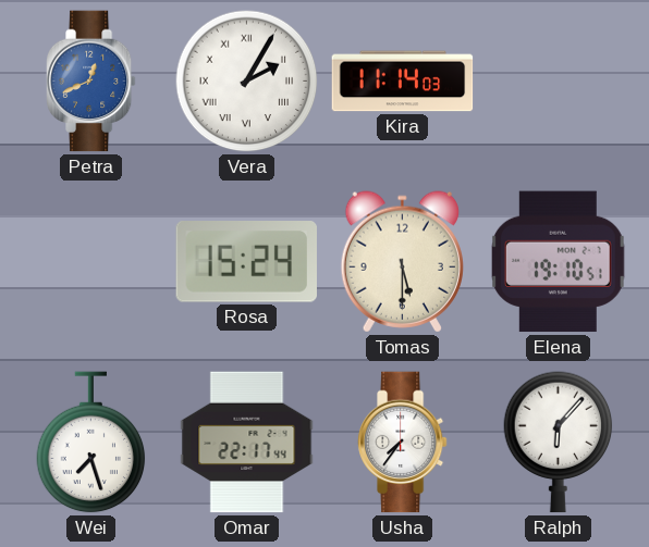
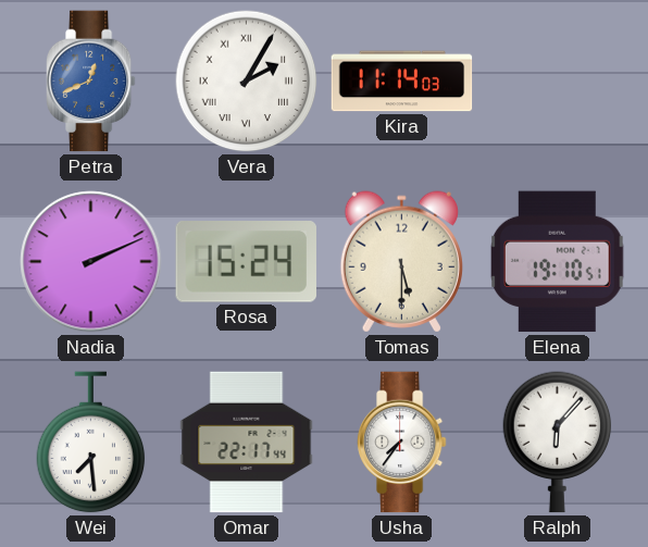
Nadia: none -> 2:11
Wei: 7:27 -> 7:29
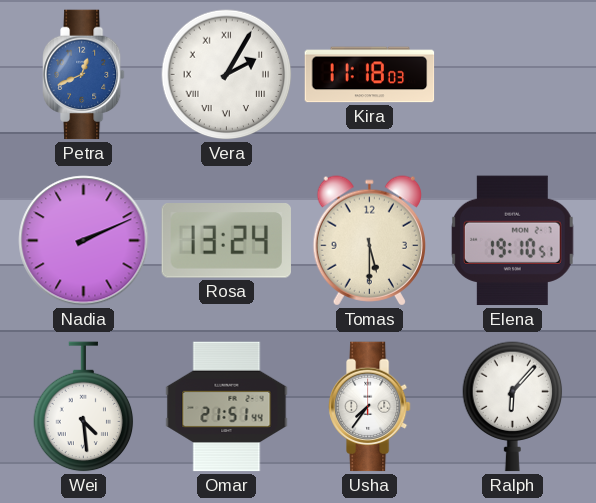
Kira: 11:14 -> 11:18
Rosa: 15:24 -> 13:24
Wei: 7:29 -> 4:29
Omar: 22:17 -> 21:51
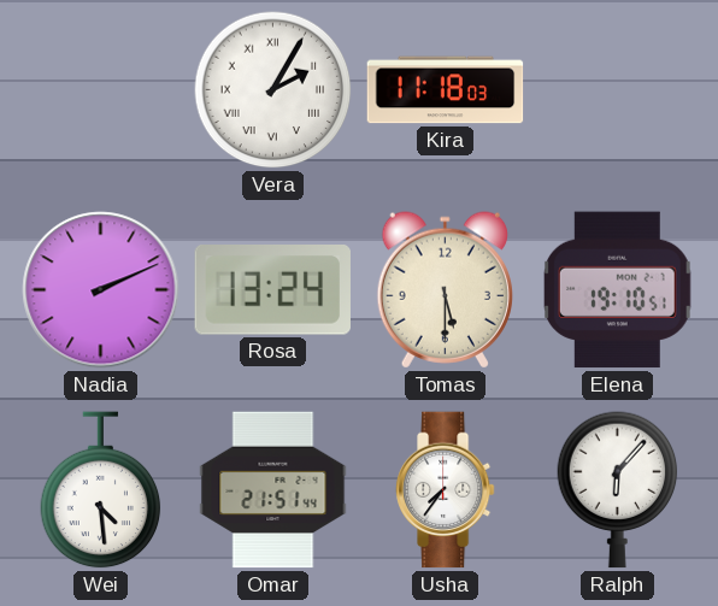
Petra: 12:41 -> none
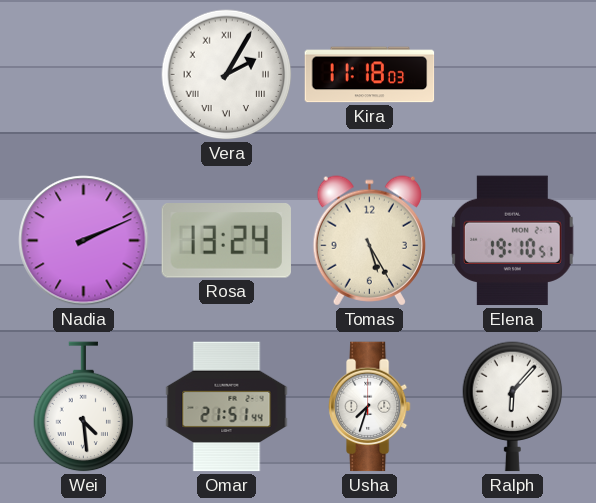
Tomas: 5:30 -> 5:25
Usha: 7:36 -> 7:33
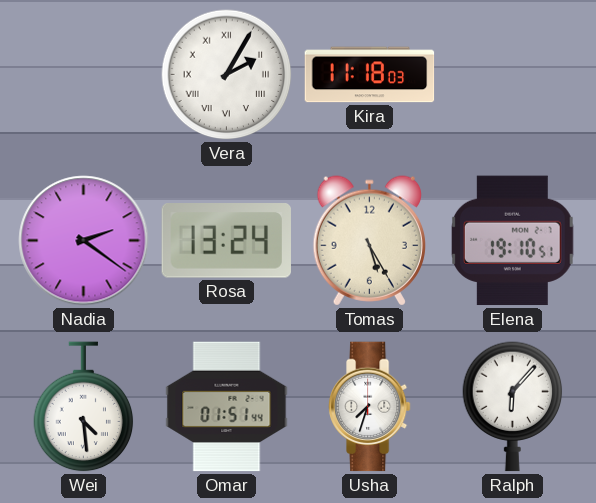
Nadia: 2:11 -> 2:21
Omar: 21:51 -> 01:51
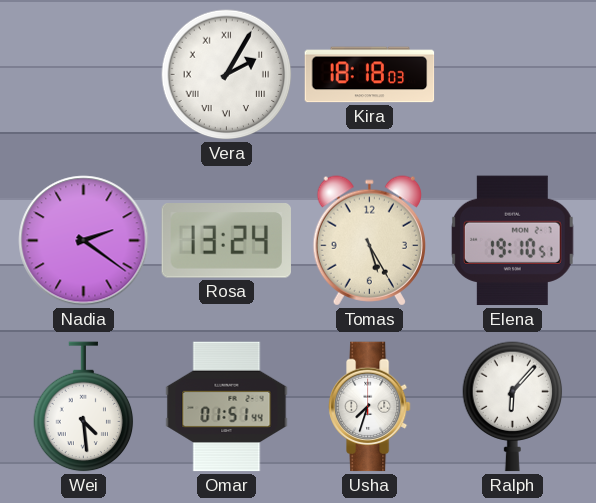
Kira: 11:18 -> 18:18
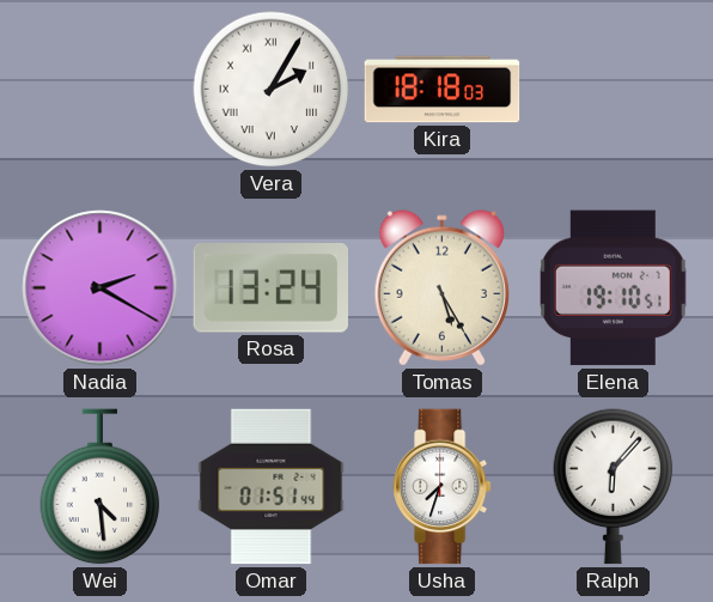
Nadia: 2:21 -> 2:20
